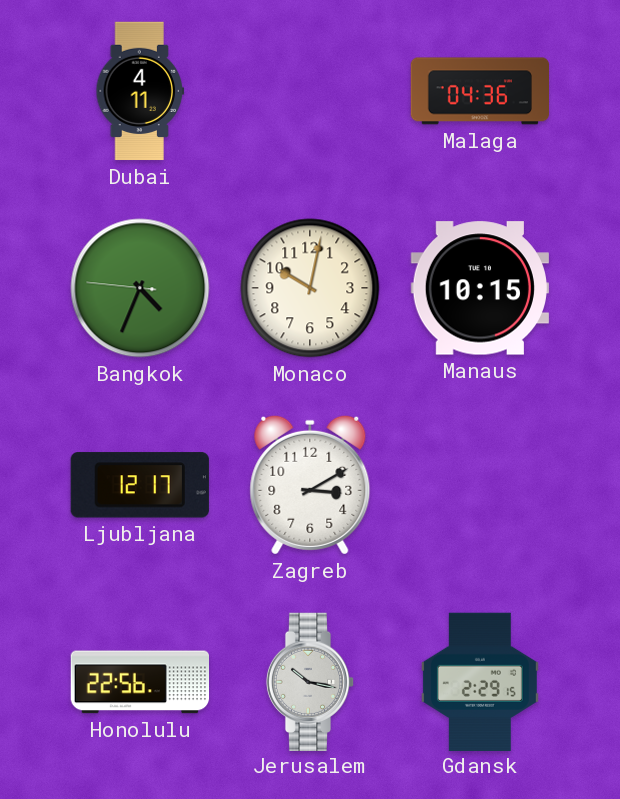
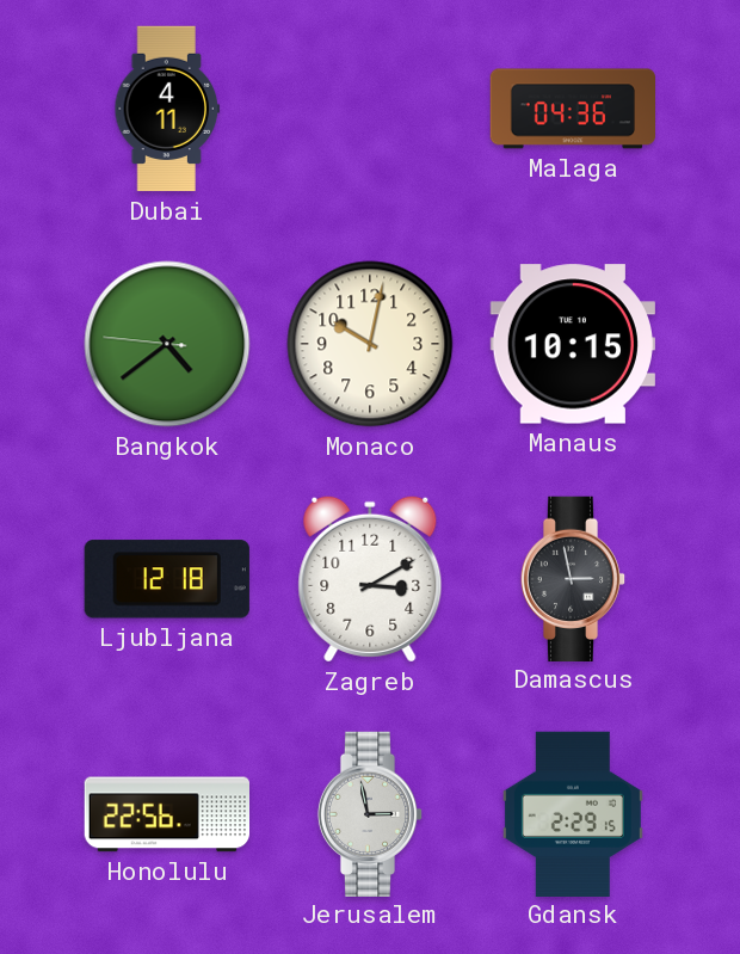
Bangkok: 4:33 -> 4:38
Ljubljana: 12:17 -> 12:18
Damascus: none -> 2:58
Jerusalem: 10:17 -> 2:58
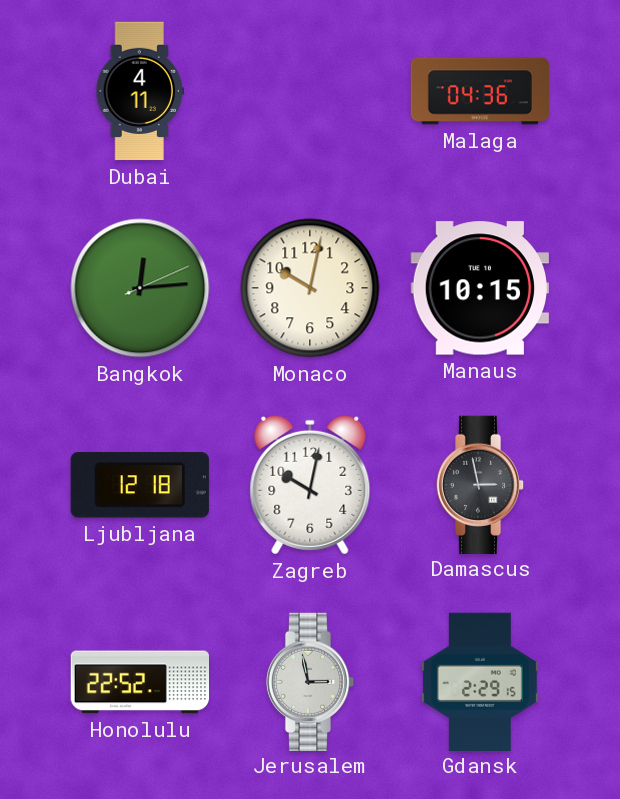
Bangkok: 4:38 -> 12:14
Zagreb: 3:10 -> 10:02
Honolulu: 22:56 -> 22:52
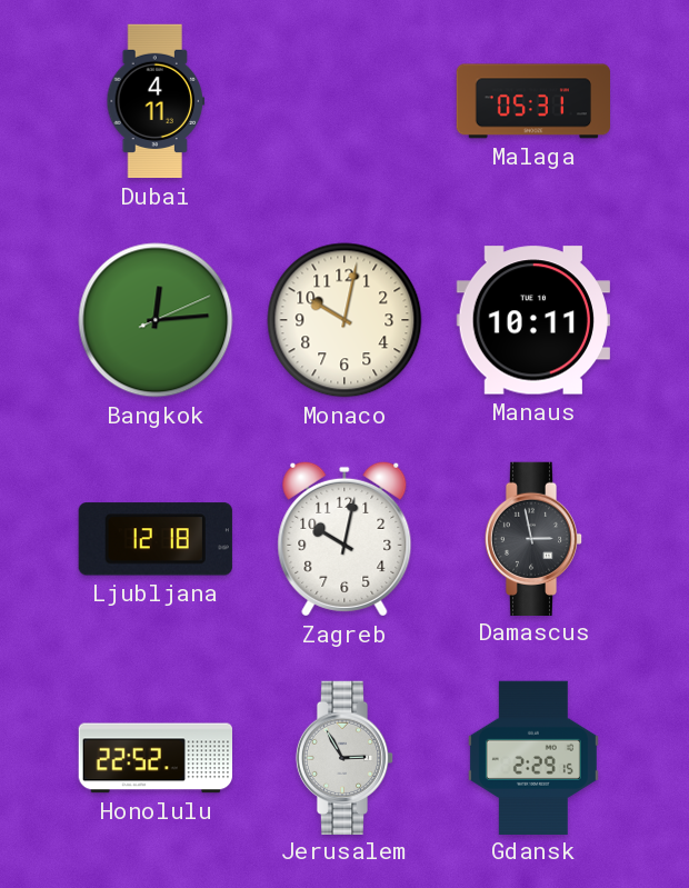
Malaga: 04:36 -> 05:31
Manaus: 10:15 -> 10:11
Jerusalem: 2:58 -> 2:55
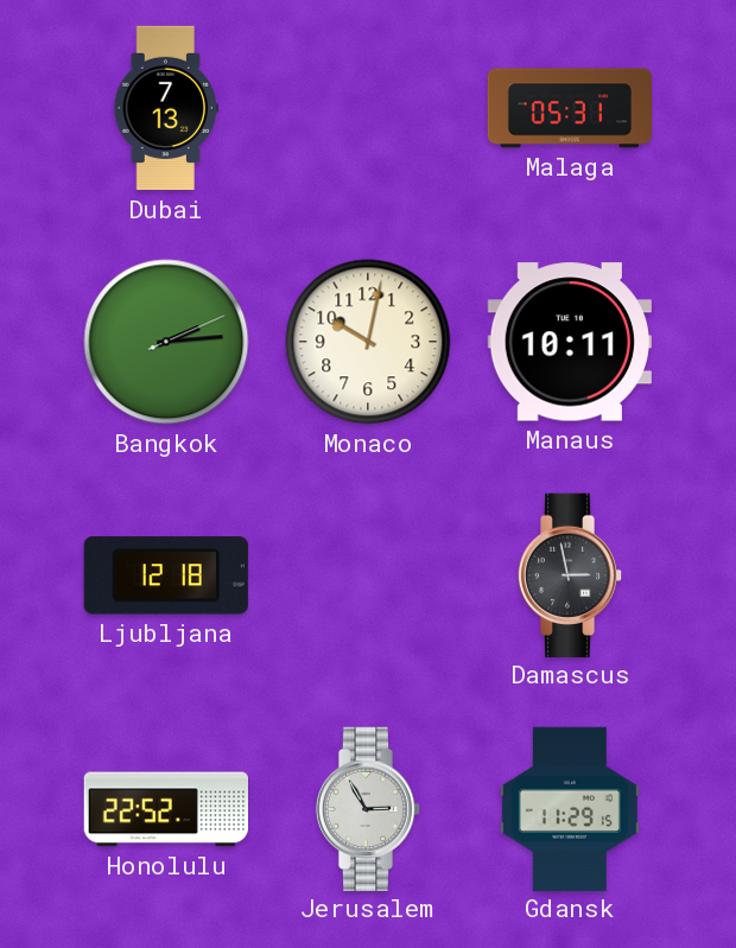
Dubai: 4:11 -> 7:13
Bangkok: 12:14 -> 2:14
Zagreb: 10:02 -> none
Gdansk: 2:29 -> 11:29
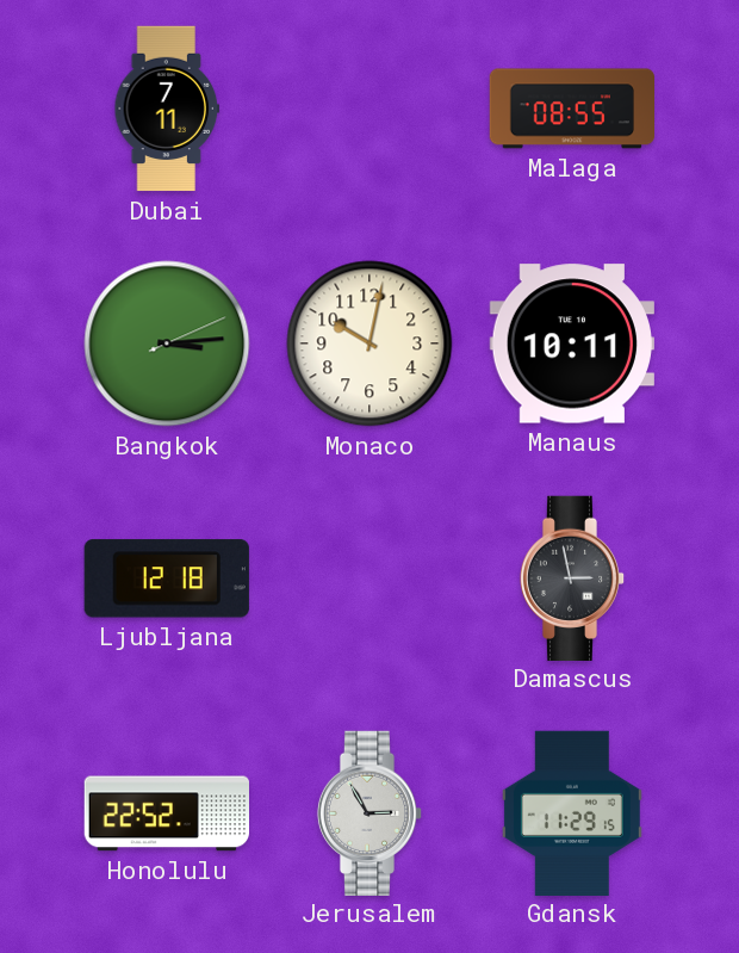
Dubai: 7:13 -> 7:11
Malaga: 05:31 -> 08:55
Bangkok: 2:14 -> 3:14
